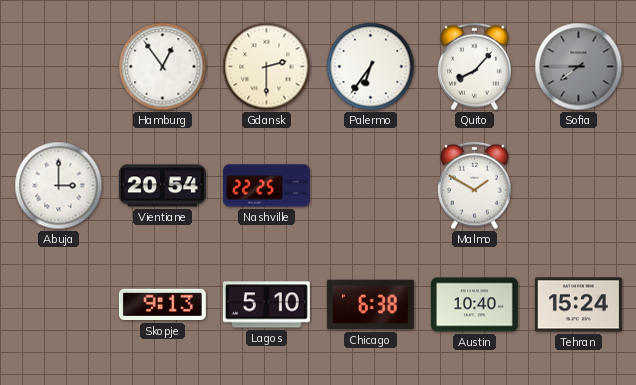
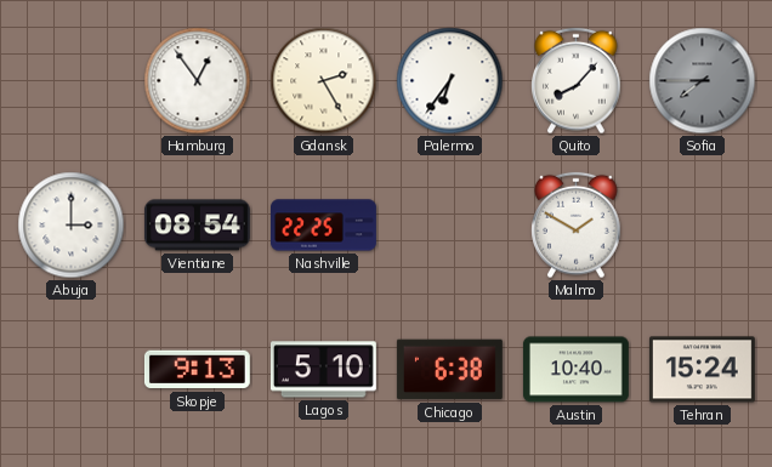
Gdansk: 2:30 -> 2:25
Vientiane: 20:54 -> 08:54
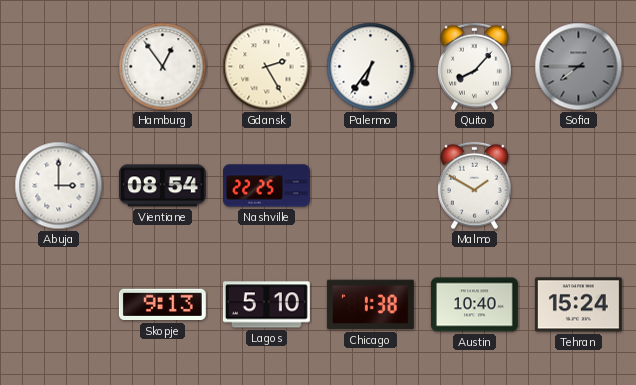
Chicago: 6:38 -> 1:38
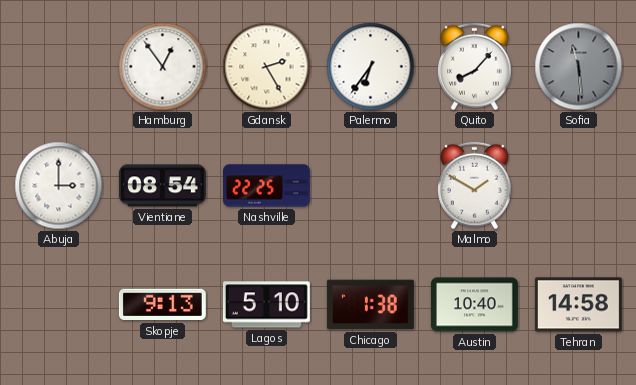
Sofia: 7:45 -> 11:29
Tehran: 15:24 -> 14:58
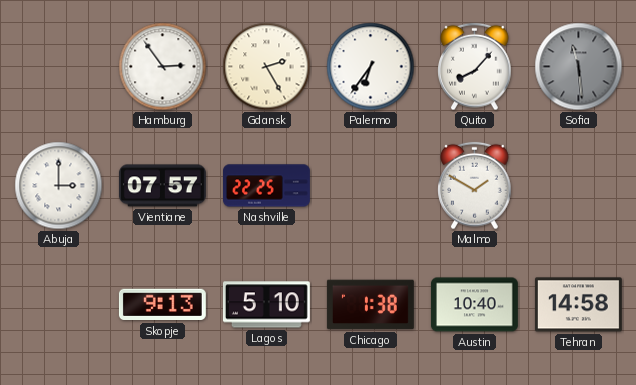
Hamburg: 12:54 -> 2:54
Vientiane: 08:54 -> 07:57
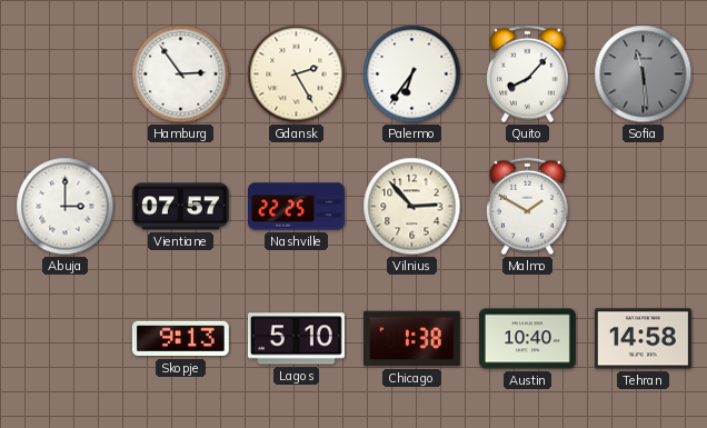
Vilnius: none -> 2:53
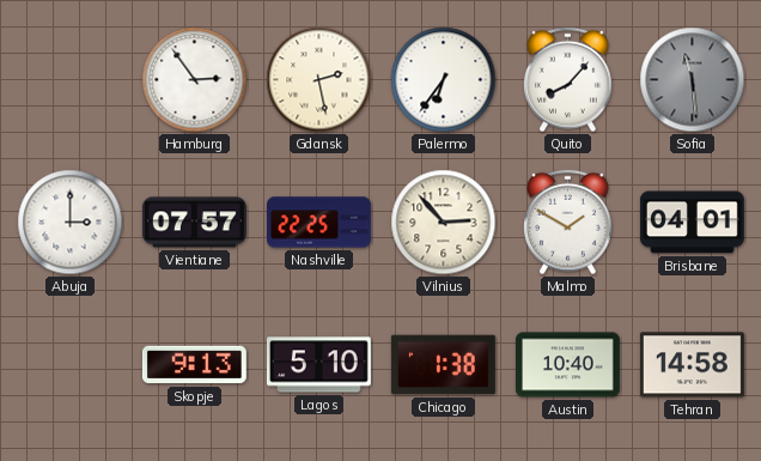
Gdansk: 2:25 -> 2:28
Brisbane: none -> 04:01
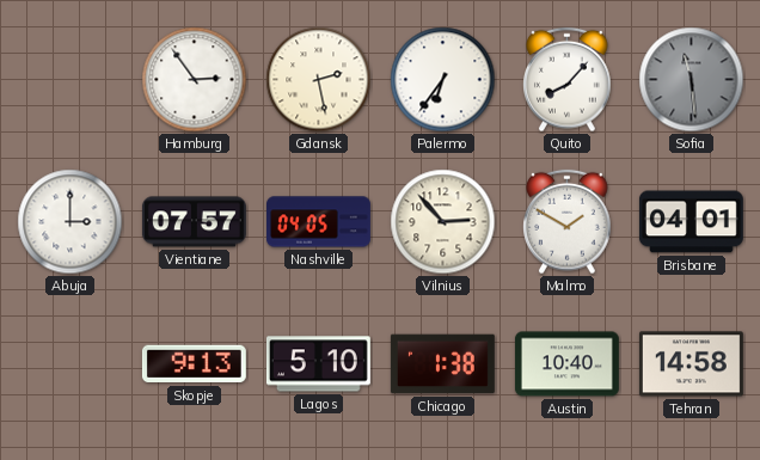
Nashville: 22:25 -> 04:05
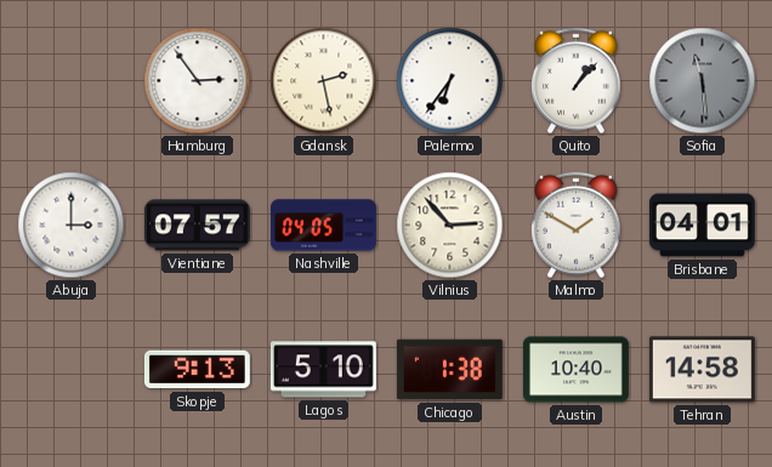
Quito: 8:07 -> 1:07
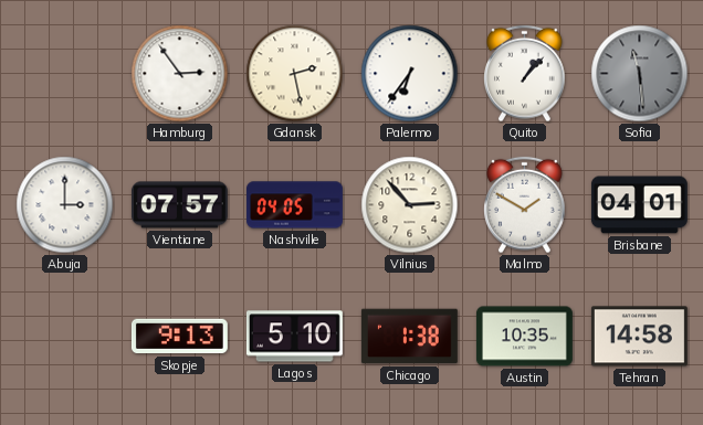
Austin: 10:40 -> 10:35
